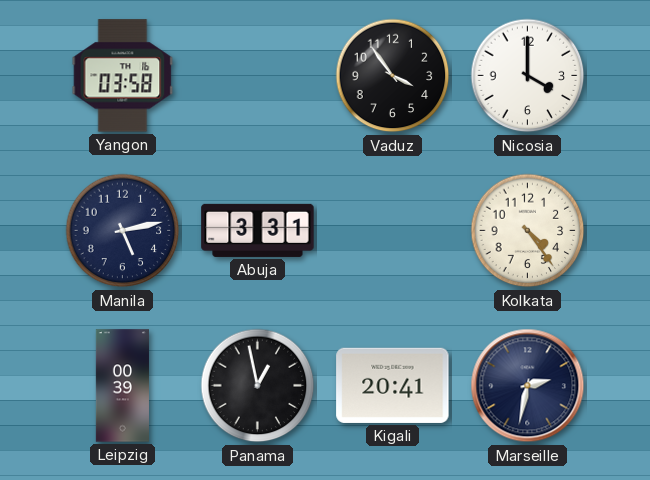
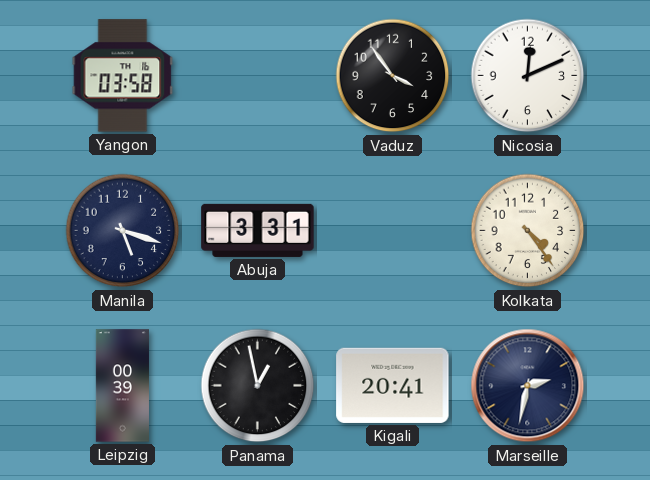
Nicosia: 4:00 -> 12:11
Manila: 5:13 -> 5:18
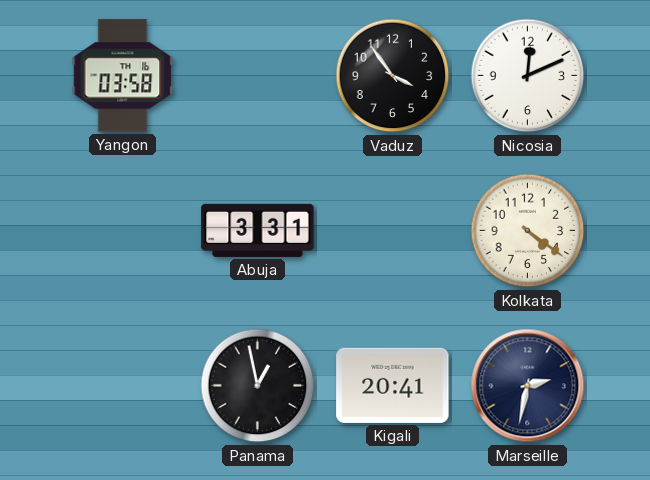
Manila: 5:18 -> none
Kolkata: 4:24 -> 4:21
Leipzig: 00:39 -> none
